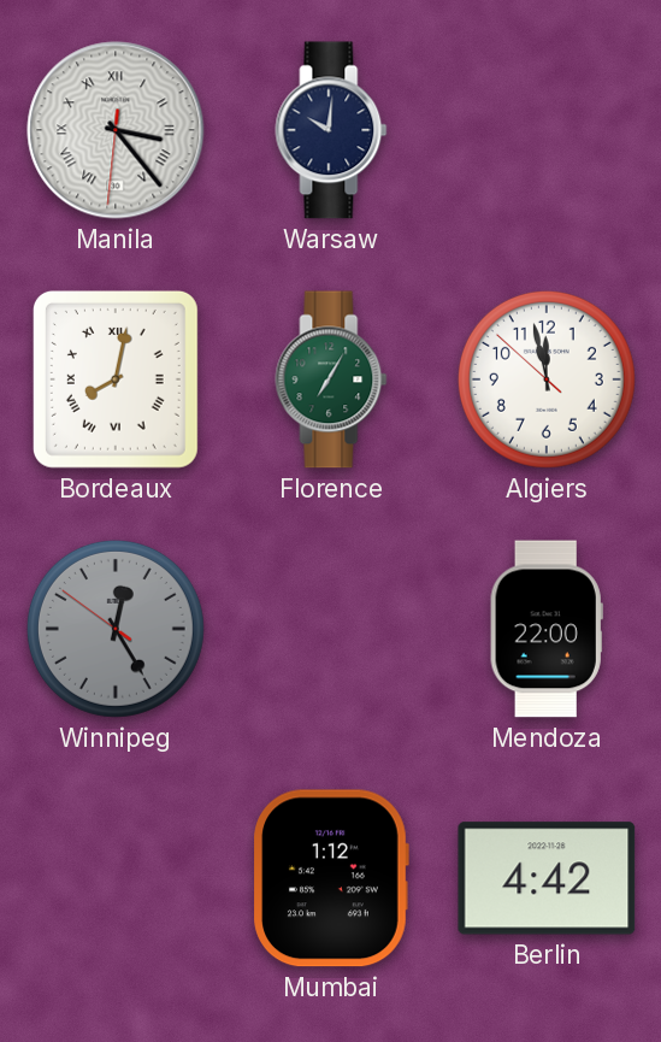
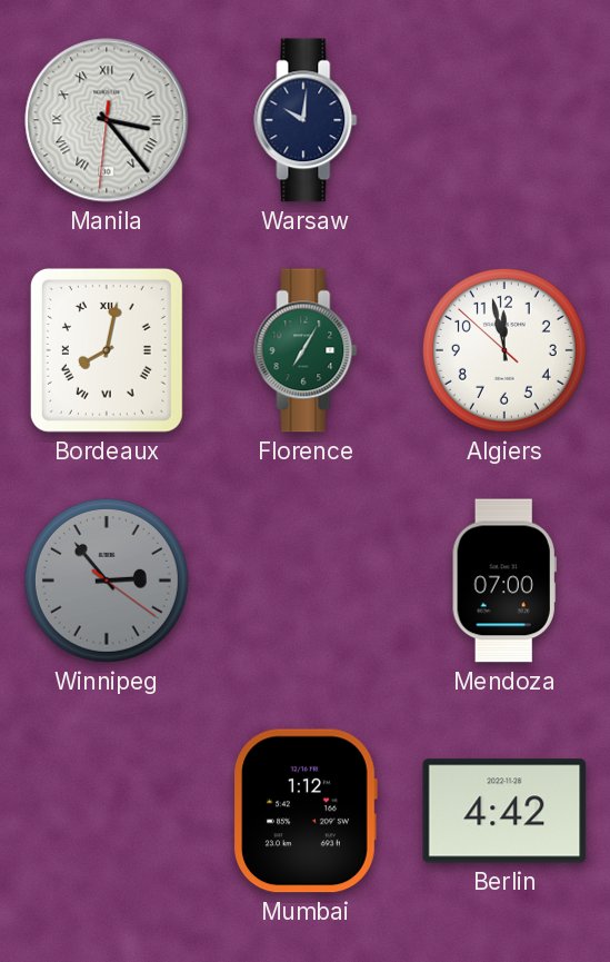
Winnipeg: 12:24 -> 2:53
Mendoza: 22:00 -> 07:00
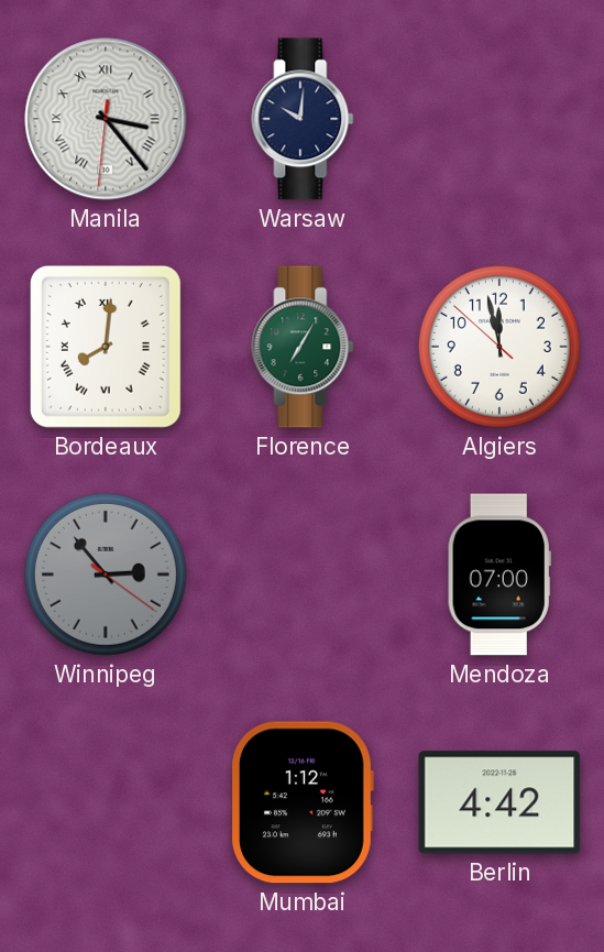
Bordeaux: 8:02 -> 8:01
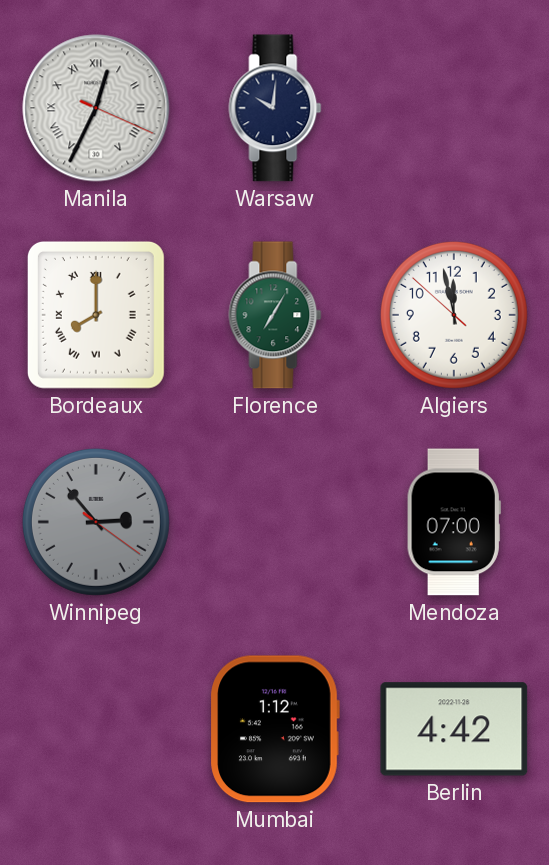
Manila: 3:23 -> 12:34
Bordeaux: 8:01 -> 8:00
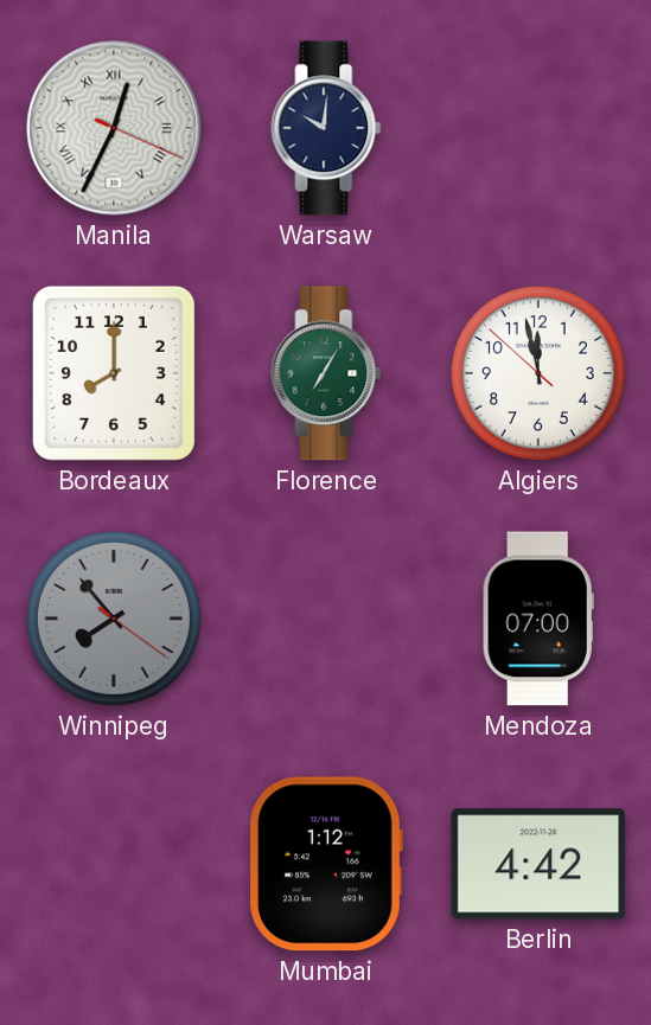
Bordeaux numerals: Roman -> Arabic
Winnipeg: 2:53 -> 7:53
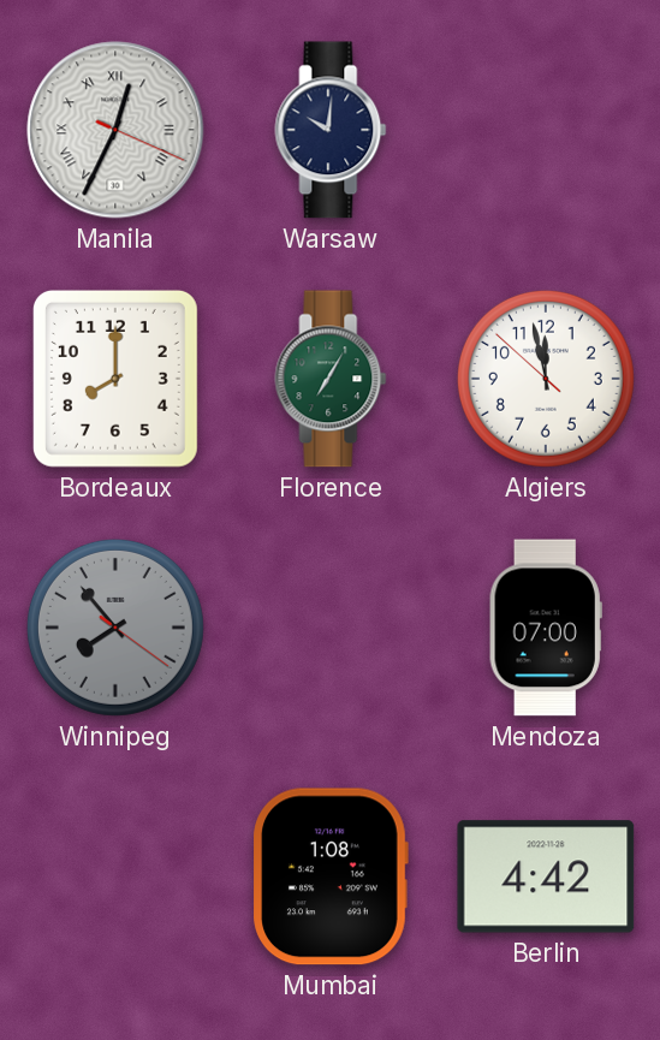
Mumbai: 1:12 -> 1:08
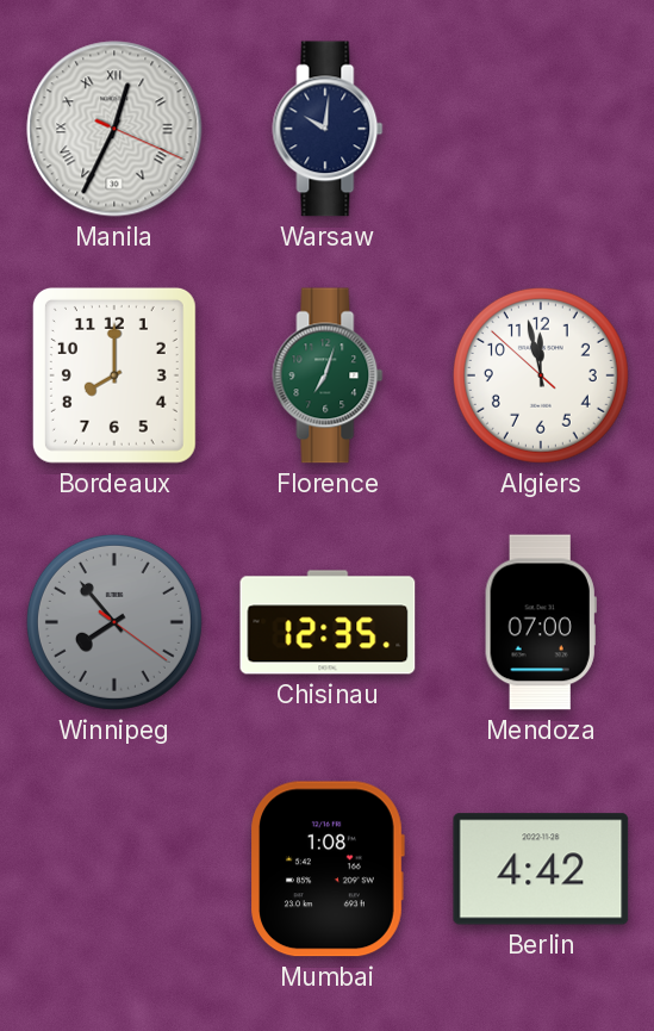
Florence: 7:05 -> 7:03
Chisinau: none -> 12:35
